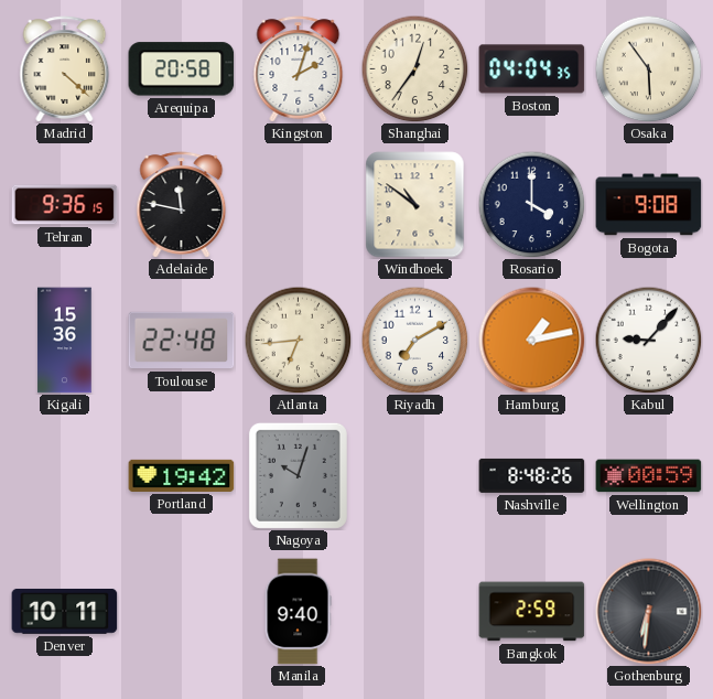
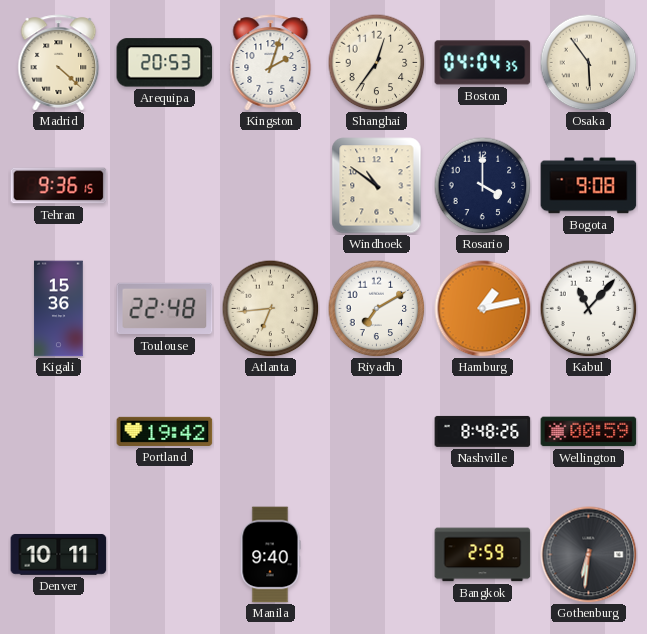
Arequipa: 20:58 -> 20:53
Adelaide: 11:47 -> none
Kabul: 9:07 -> 11:07
Nagoya: 10:03 -> none
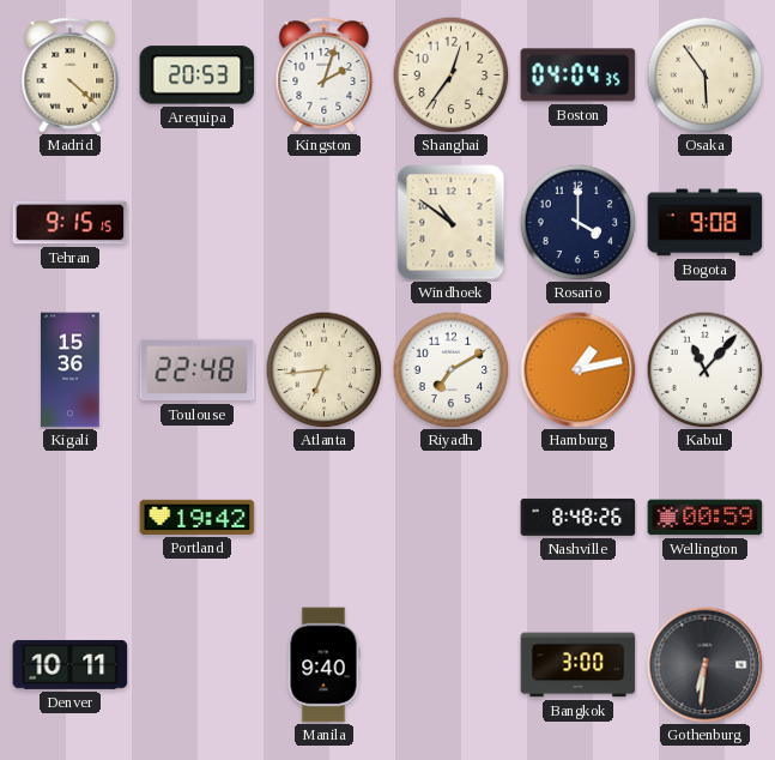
Tehran: 9:36 -> 9:15
Bangkok: 2:59 -> 3:00
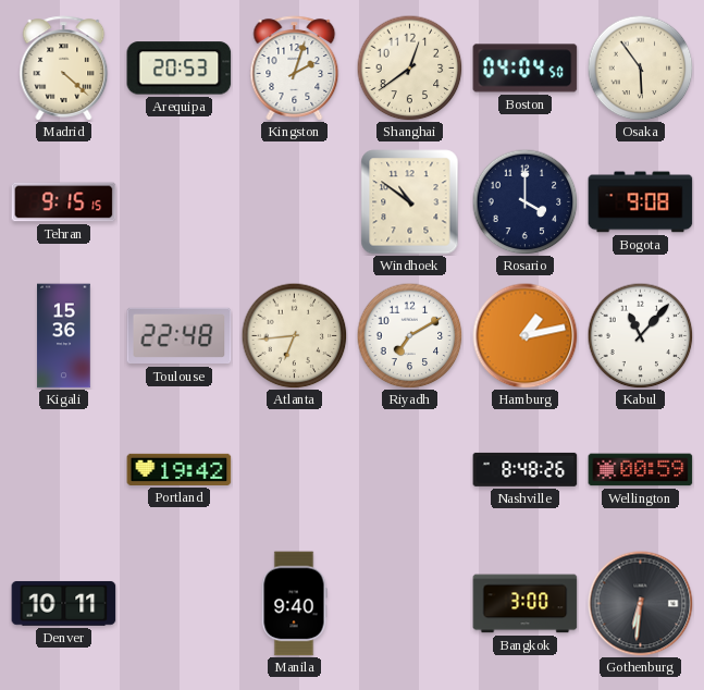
Shanghai: 12:36 -> 12:39
Boston: 04:04:35 -> 04:04:50
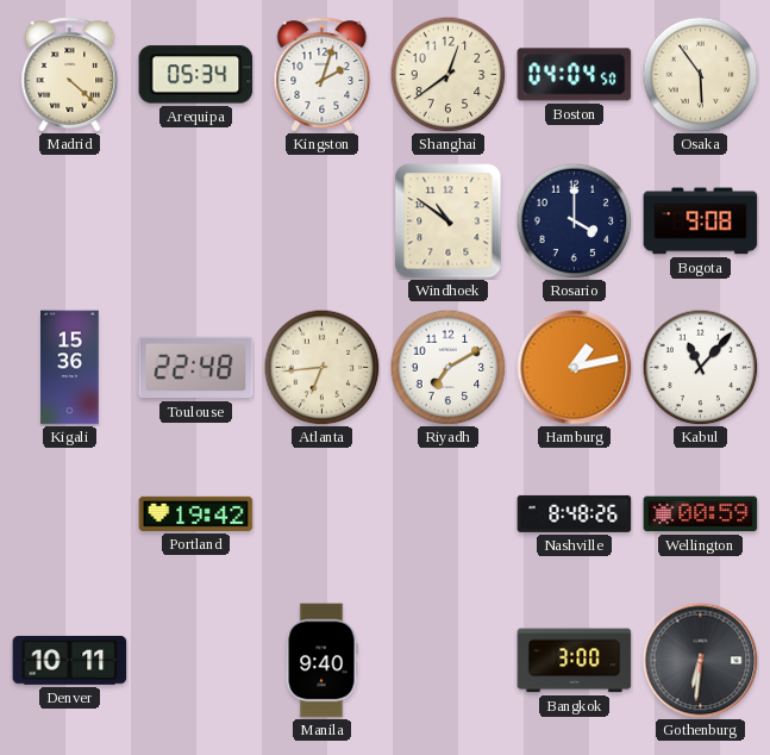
Arequipa: 20:53 -> 05:34
Tehran: 9:15 -> none
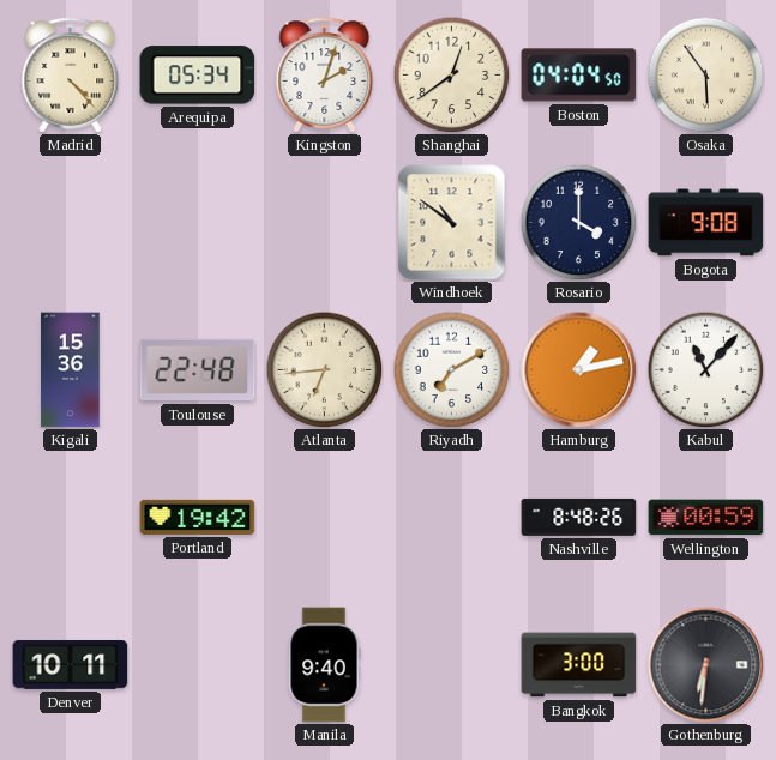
Madrid: 4:22 -> 4:23
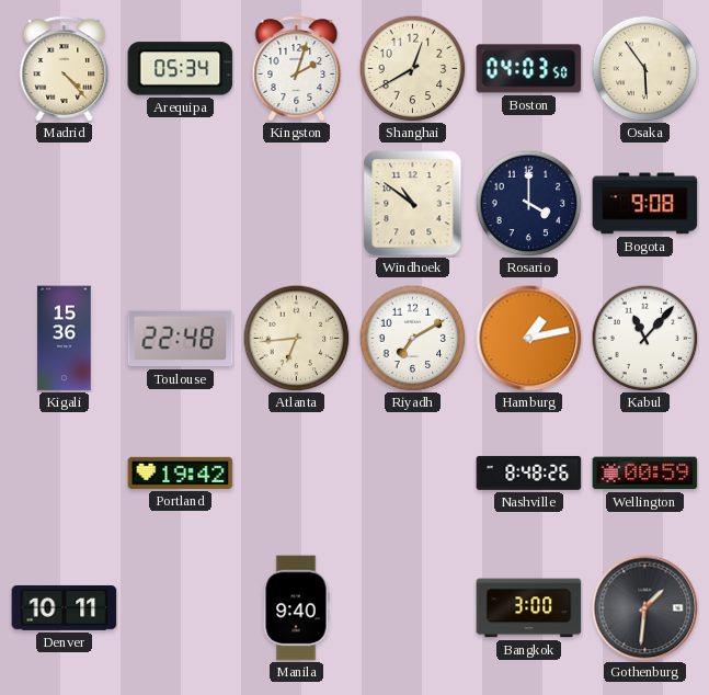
Shanghai: 12:39 -> 12:40
Boston: 04:04 -> 04:03
Gothenburg: 6:31 -> 1:31
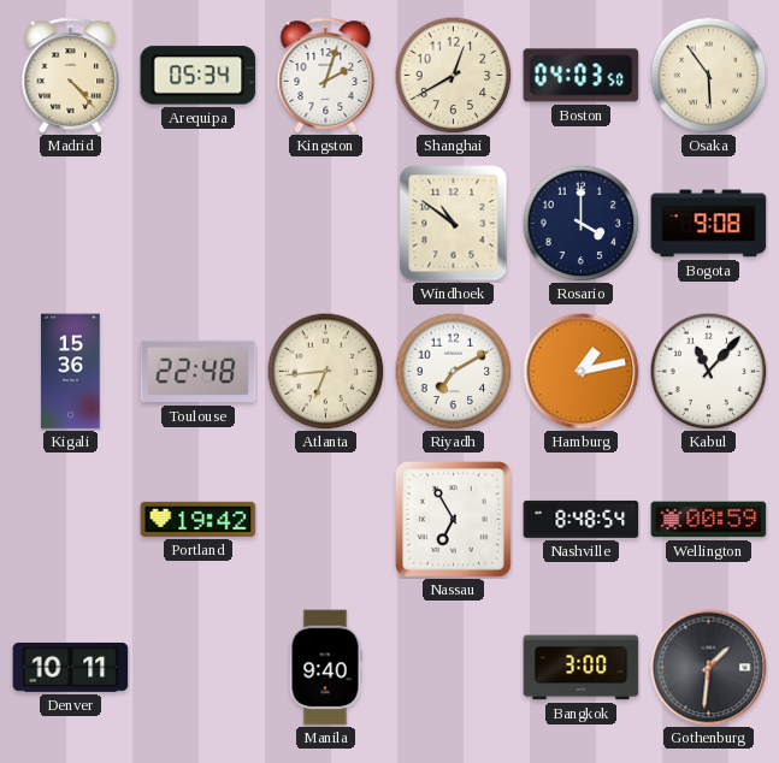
Nassau: none -> 6:55
Nashville: 8:48:26 -> 8:48:54
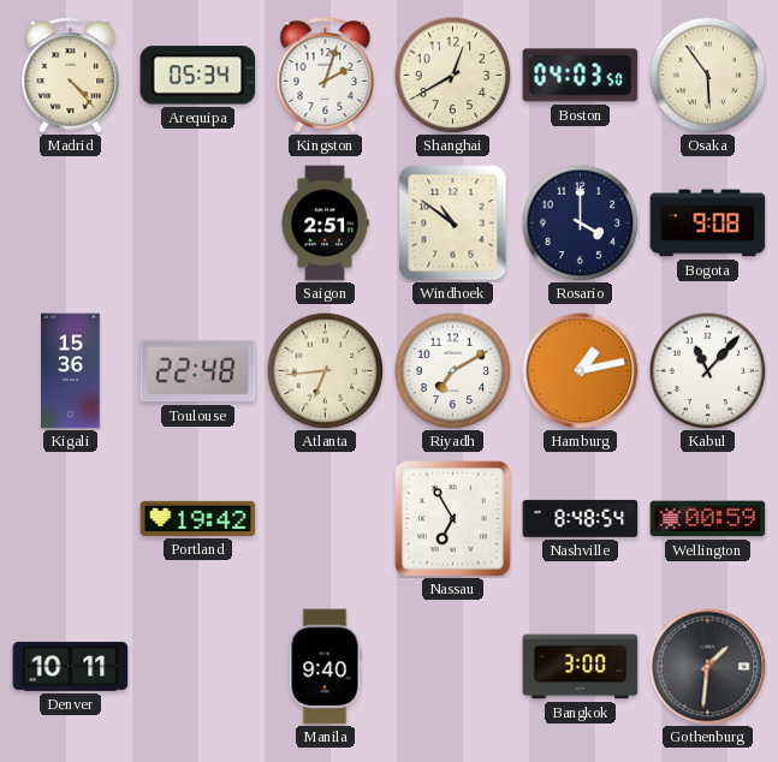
Saigon: none -> 2:51
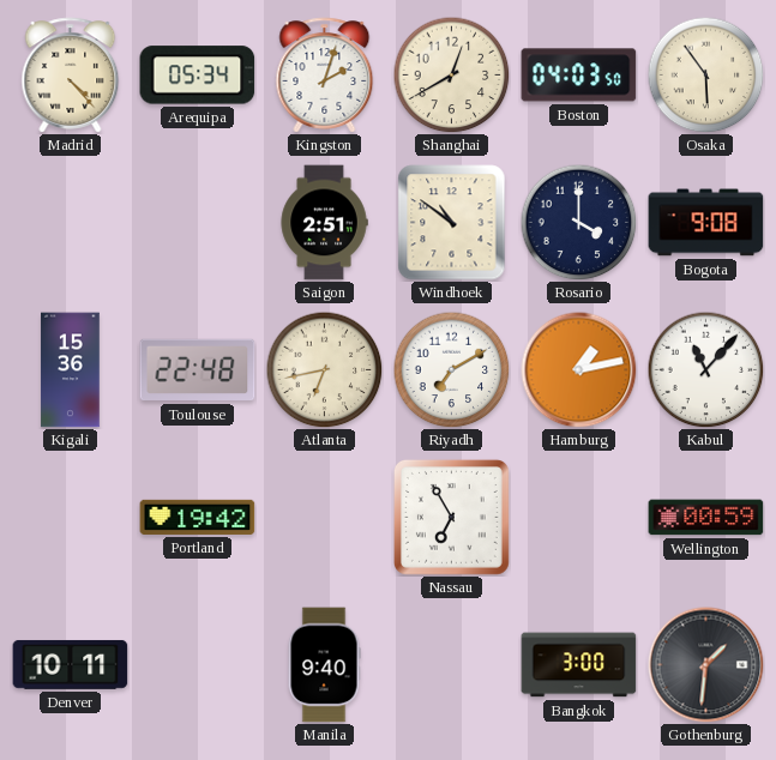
Atlanta: 6:44 -> 6:43
Nashville: 8:48 -> none
